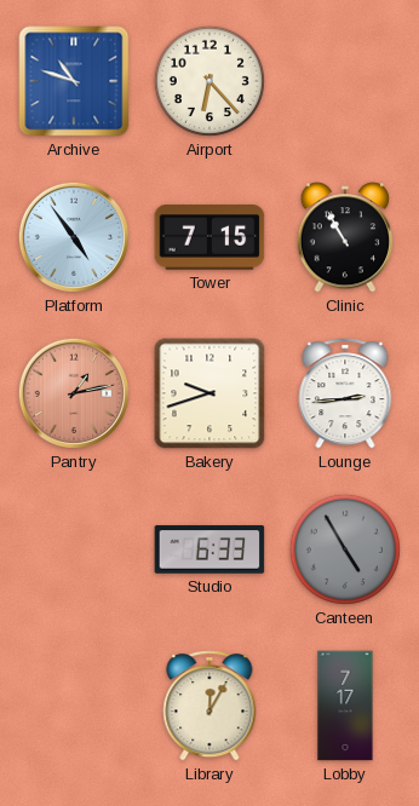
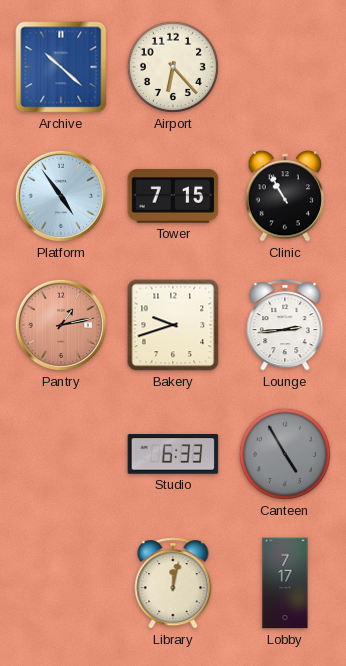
Archive: 10:48 -> 10:22
Library: 12:05 -> 12:02
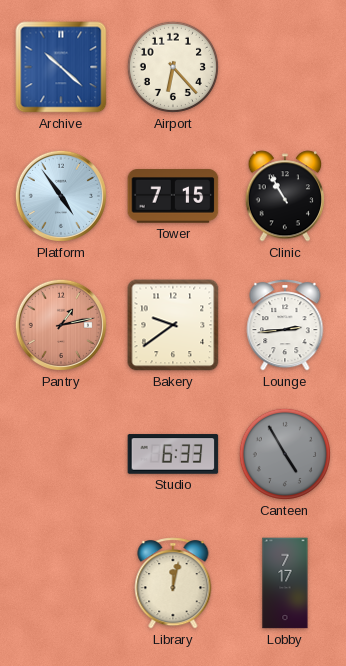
Bakery: 9:42 -> 9:39
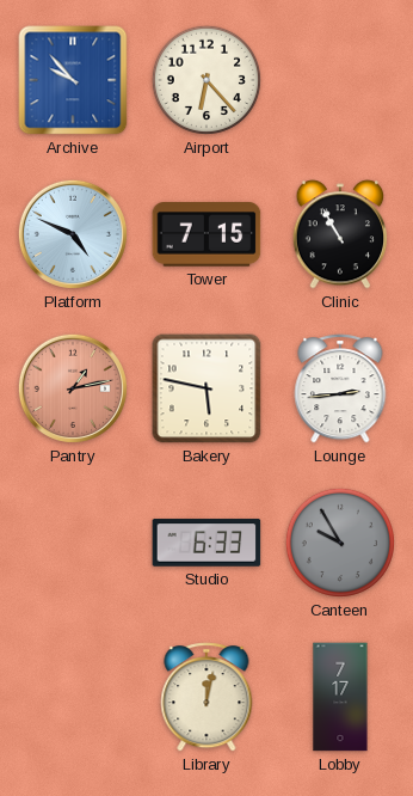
Archive: 10:22 -> 9:53
Platform: 4:54 -> 4:49
Bakery: 9:39 -> 5:47
Canteen: 4:55 -> 9:55
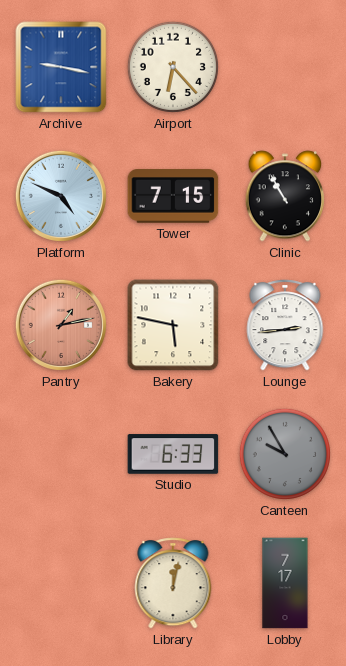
Archive: 9:53 -> 9:17
